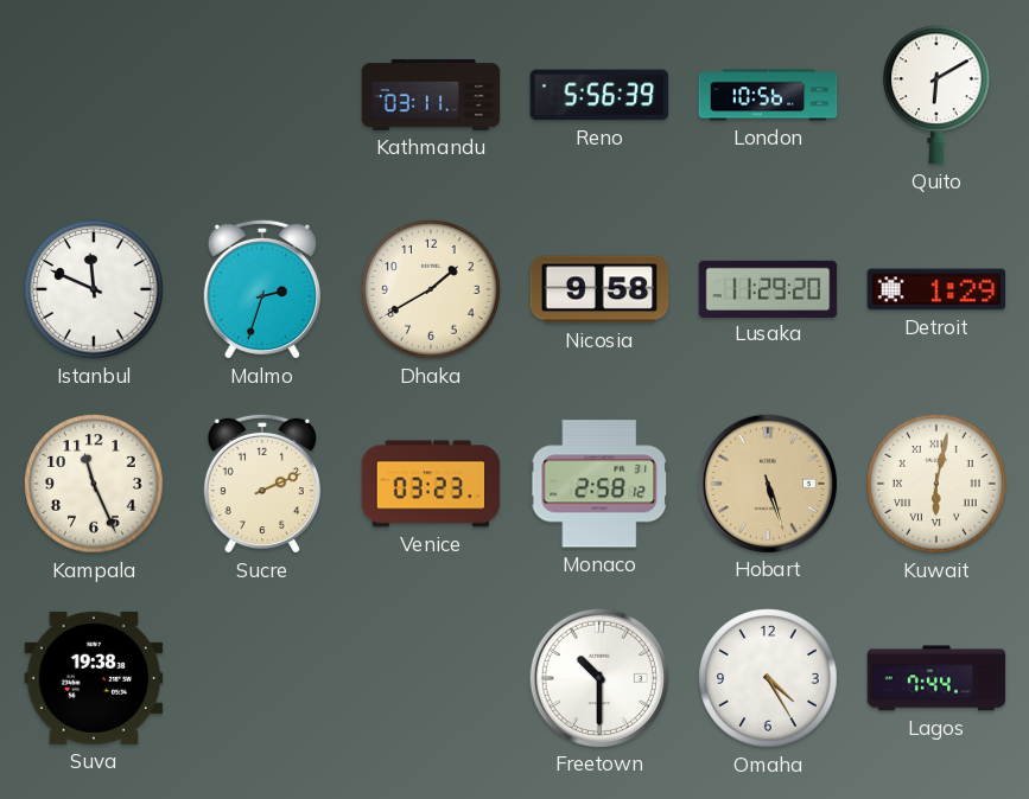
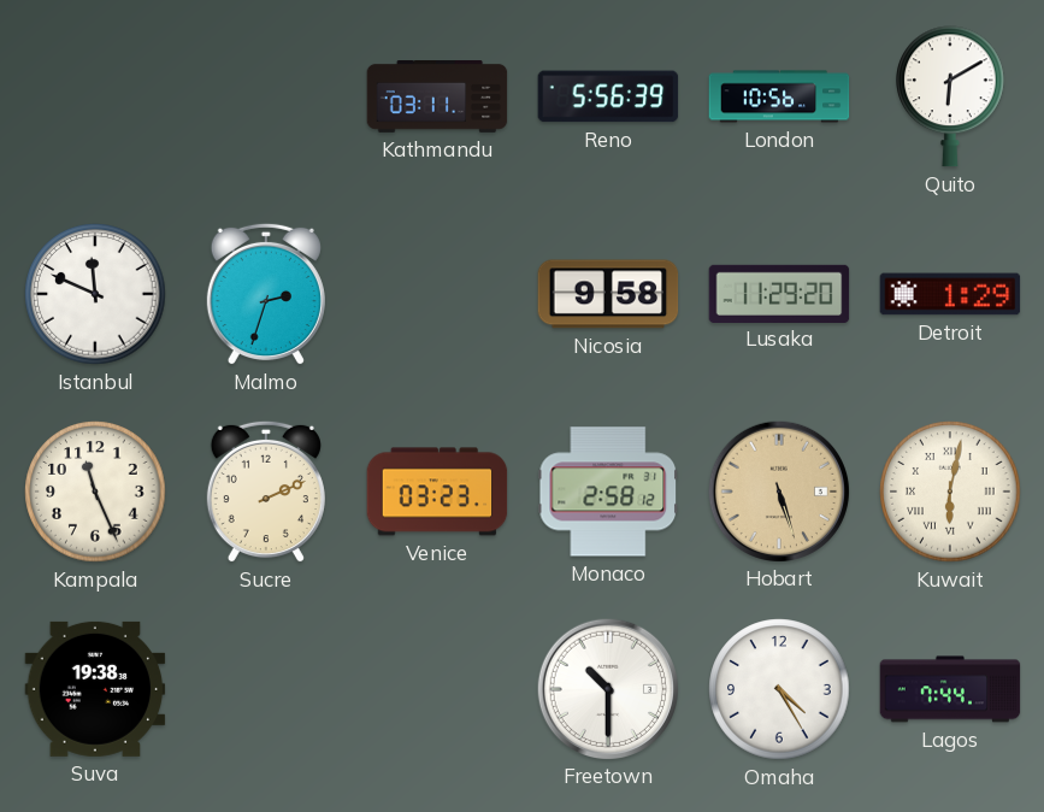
Dhaka: 1:40 -> none
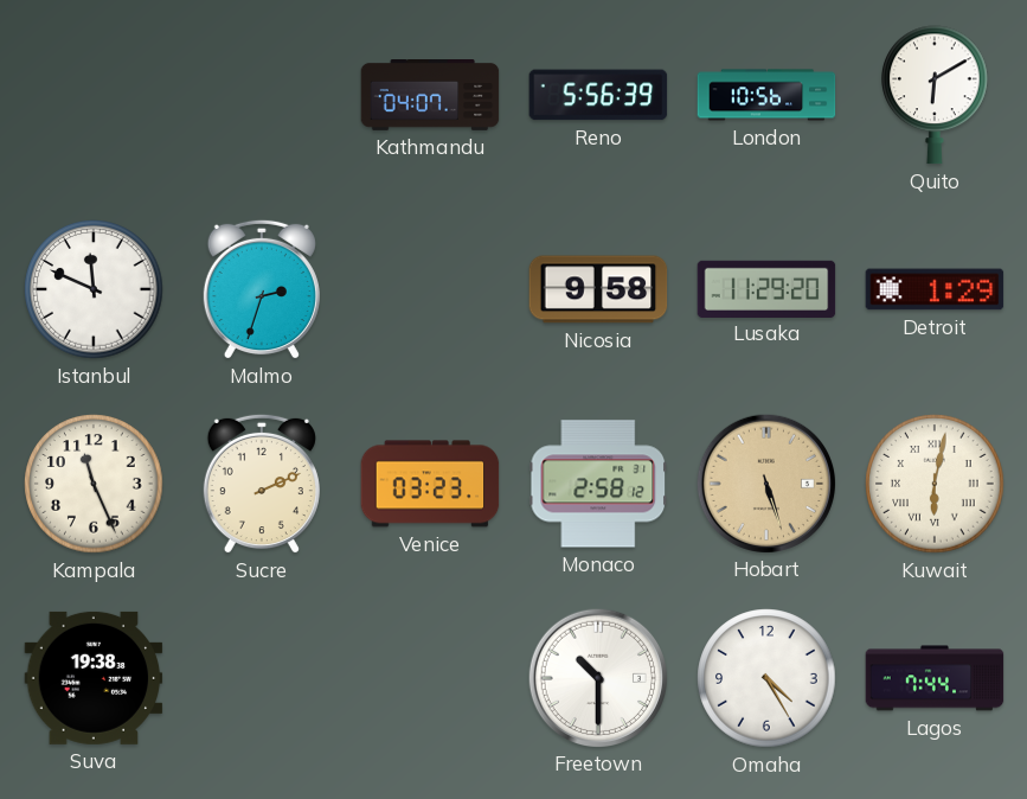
Kathmandu: 03:11 -> 04:07
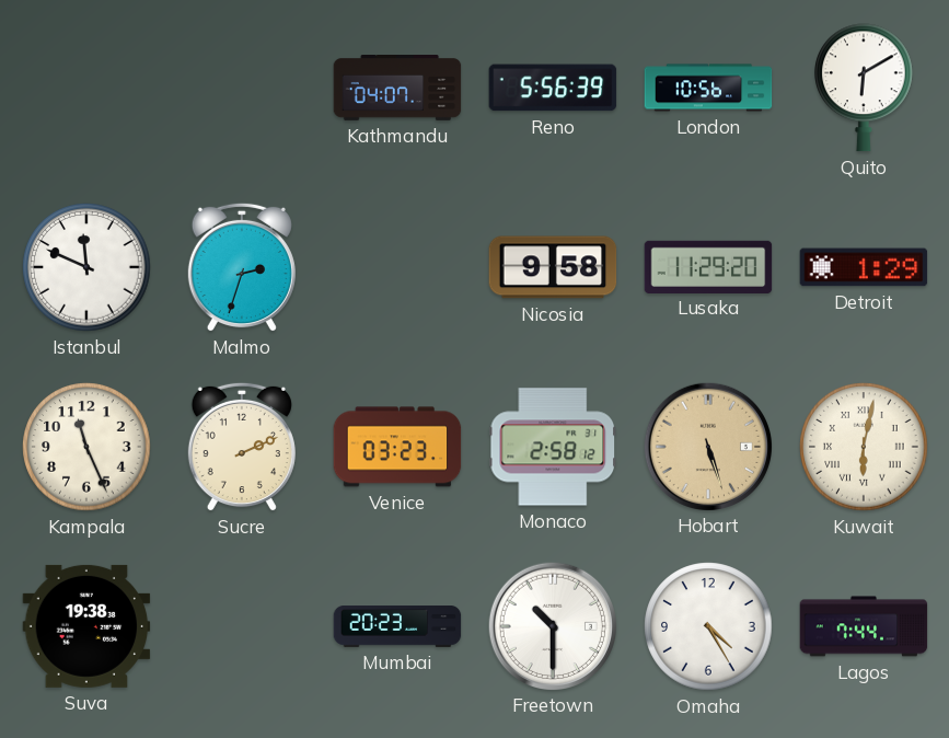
Mumbai: none -> 20:23
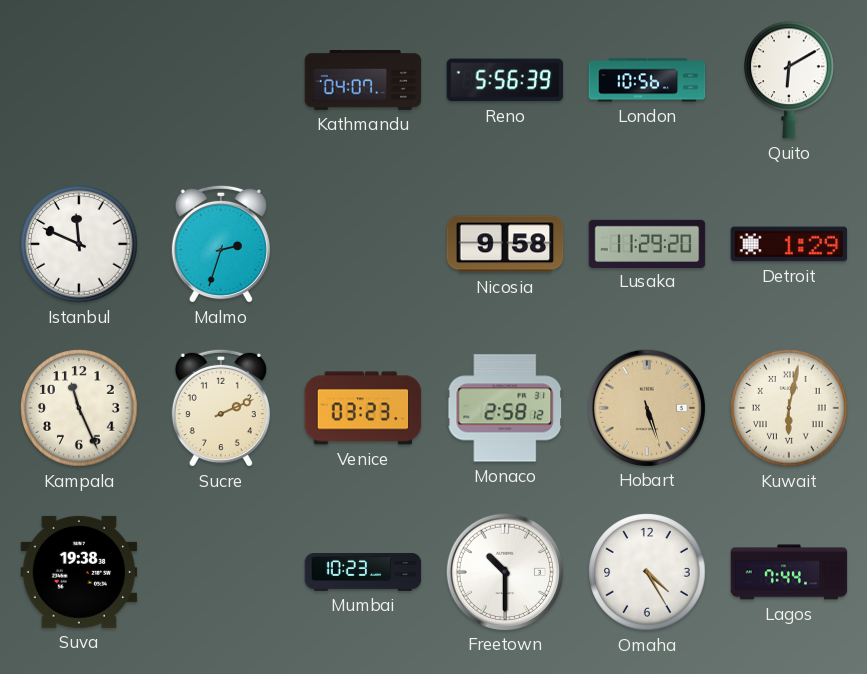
Mumbai: 20:23 -> 10:23
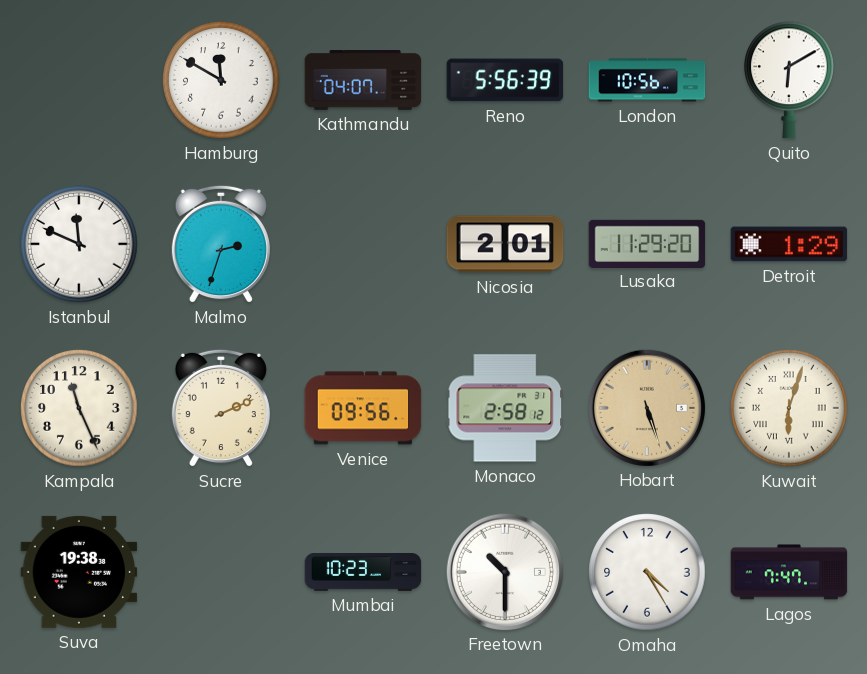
Hamburg: none -> 11:50
Nicosia: 9:58 -> 2:01
Venice: 03:23 -> 09:56
Kuwait: 6:02 -> 6:03
Lagos: 7:44 -> 7:47
